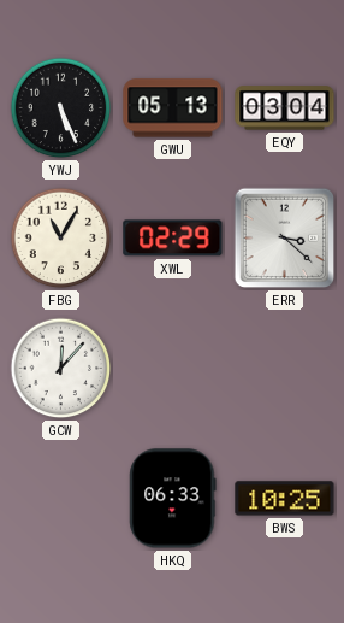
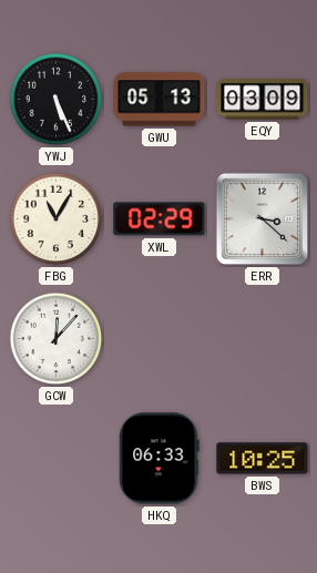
EQY: 03:04 -> 03:09
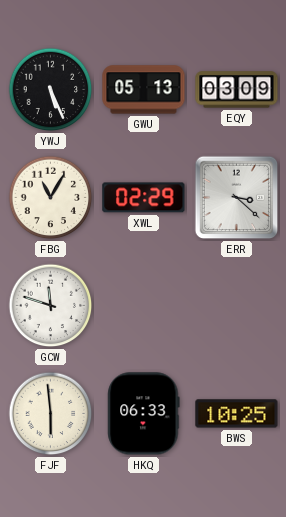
GCW: 12:07 -> 11:48
FJF: none -> 5:59
